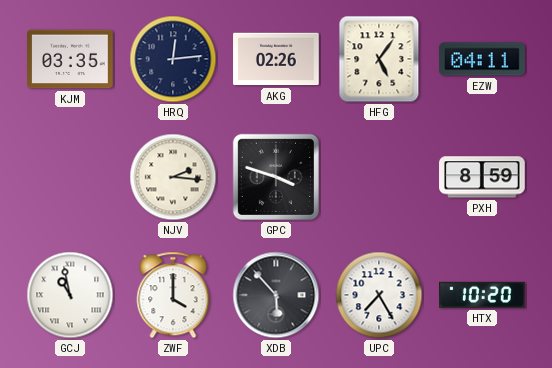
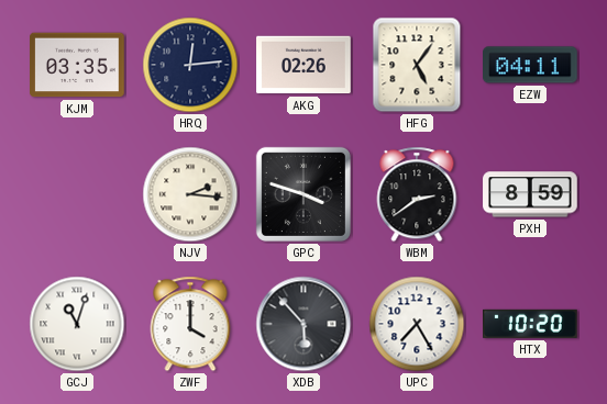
WBM: none -> 2:39
GCJ: 10:58 -> 11:03
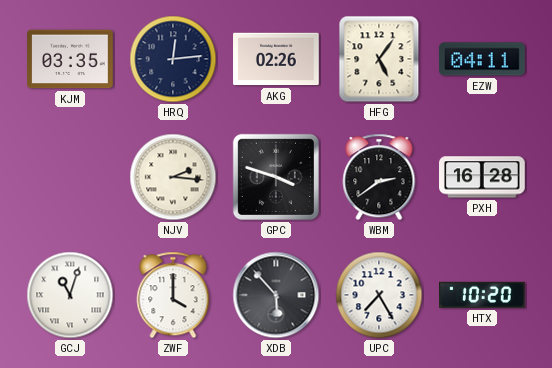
PXH: 8:59 -> 16:28
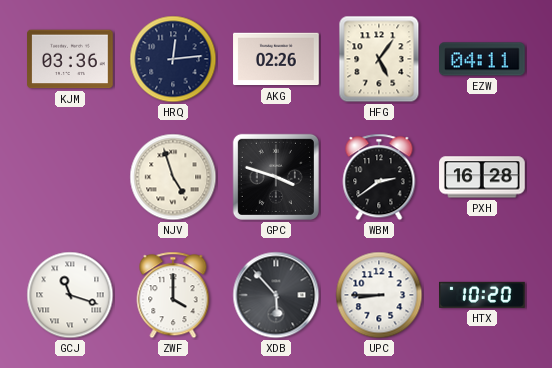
KJM: 03:35 -> 03:36
NJV: 2:16 -> 4:57
GCJ: 11:03 -> 11:18
UPC: 7:25 -> 8:45
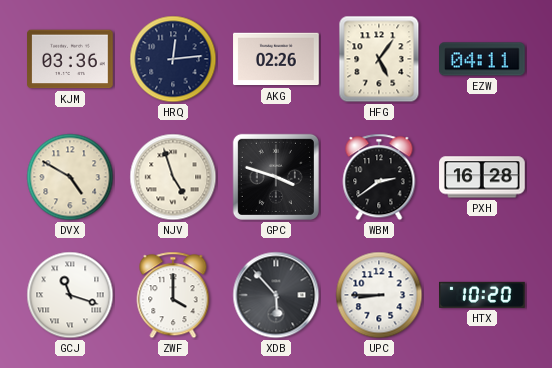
DVX: none -> 4:50
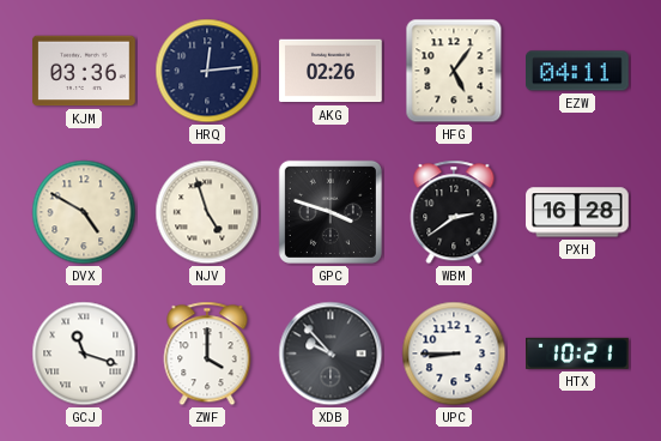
XDB: 5:53 -> 9:53
HTX: 10:20 -> 10:21
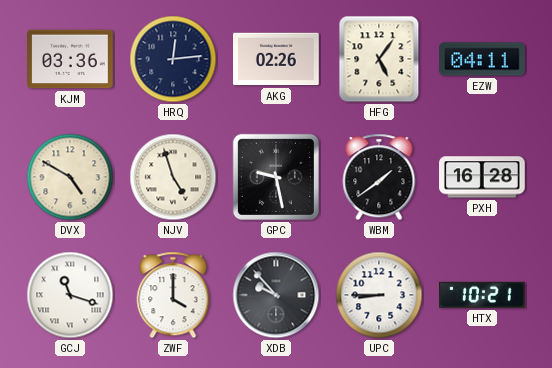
GPC: 3:48 -> 9:28
WBM: 2:39 -> 1:39
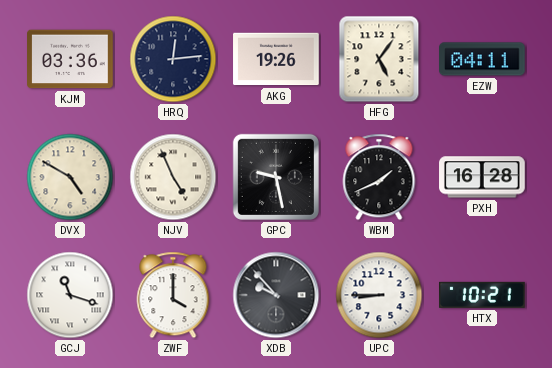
AKG: 02:26 -> 19:26
NJV: 4:57 -> 4:56
WBM: 1:39 -> 1:41
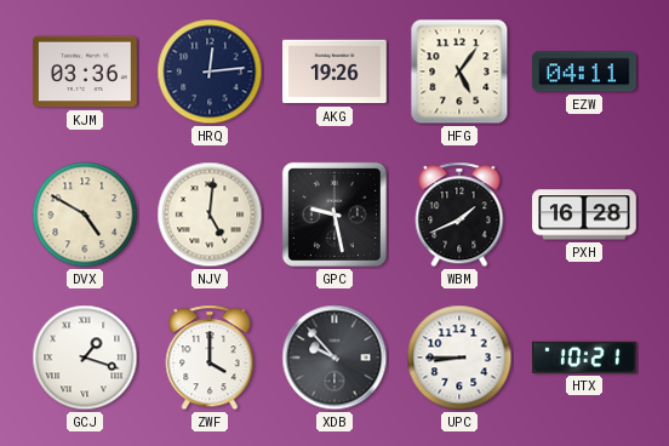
NJV: 4:56 -> 5:01
GCJ: 11:18 -> 1:18
